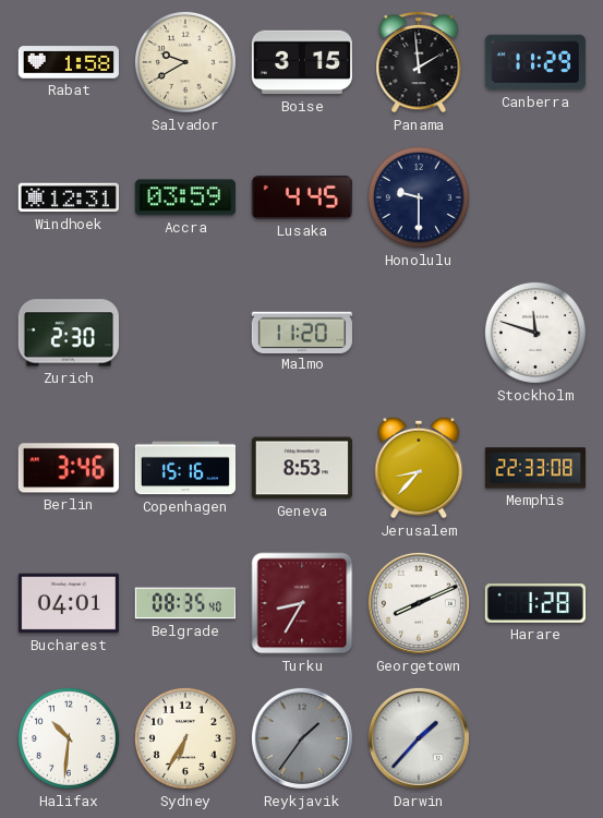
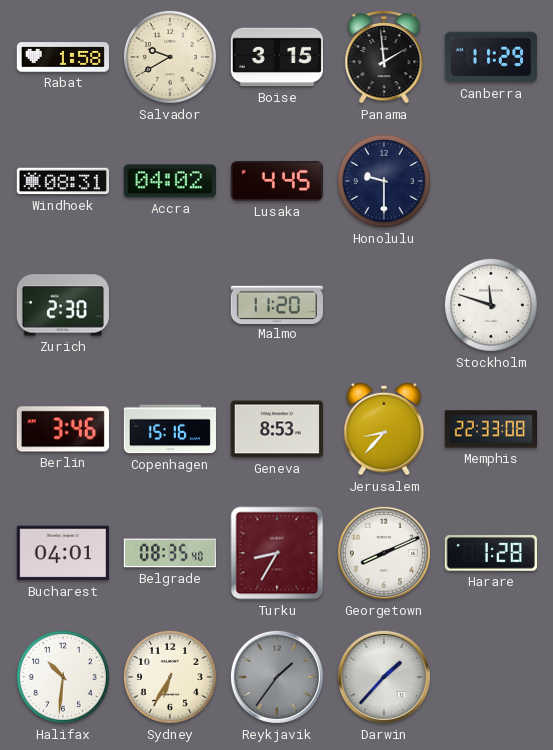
Windhoek: 12:31 -> 08:31
Accra: 03:59 -> 04:02
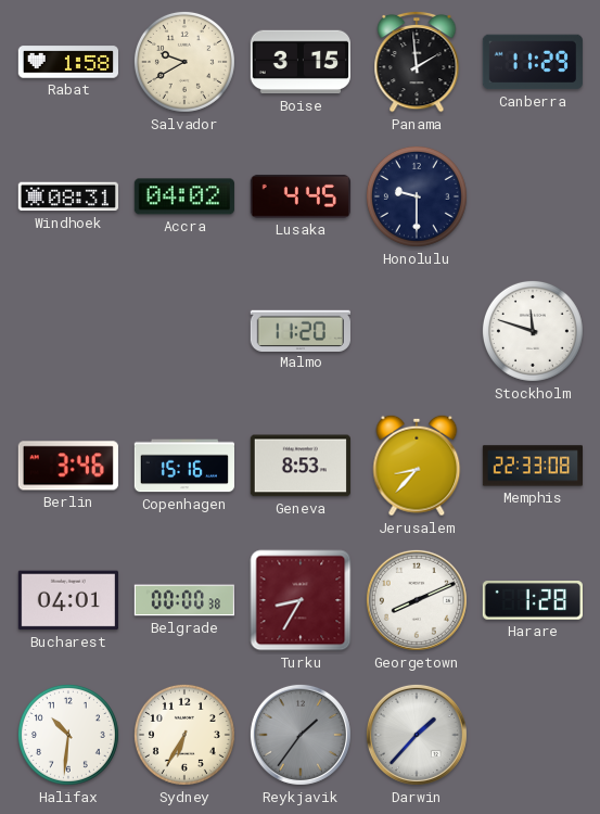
Zurich: 2:30 -> none
Belgrade: 08:35 -> 00:00
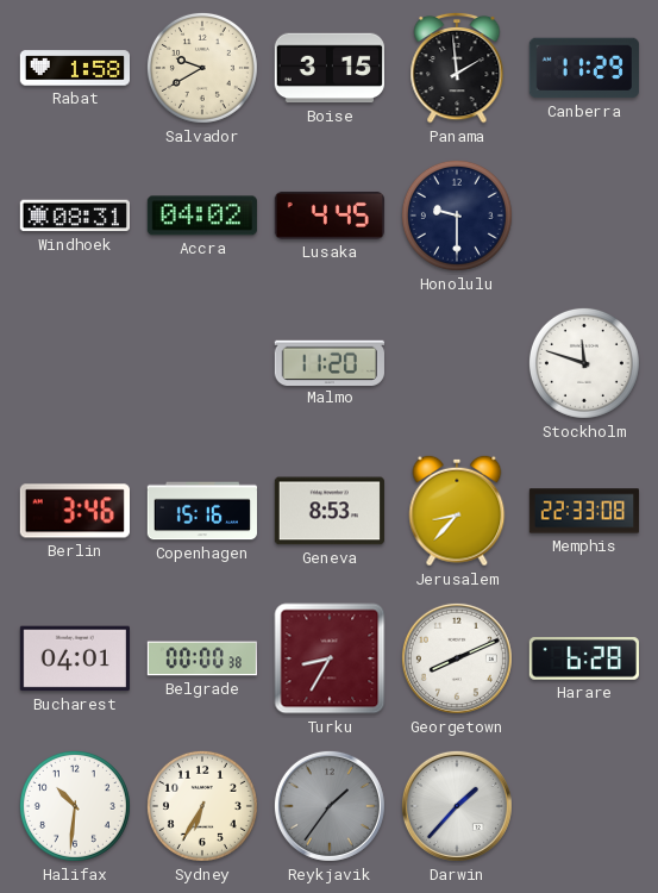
Harare: 1:28 -> 6:28
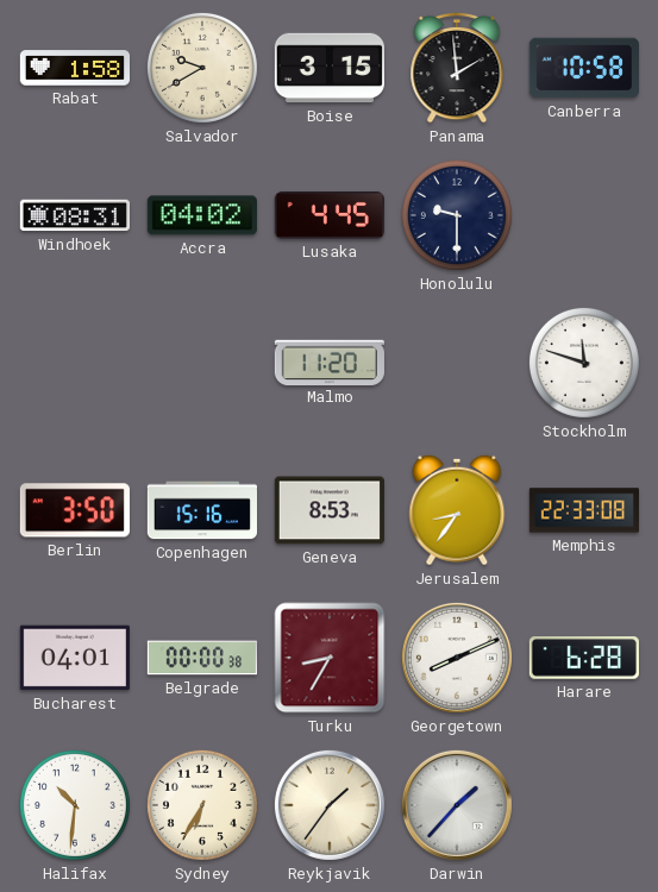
Canberra: 11:29 -> 10:58
Berlin: 3:46 -> 3:50
Jerusalem: 8:37 -> 8:36
Reykjavik dial: grey -> cream
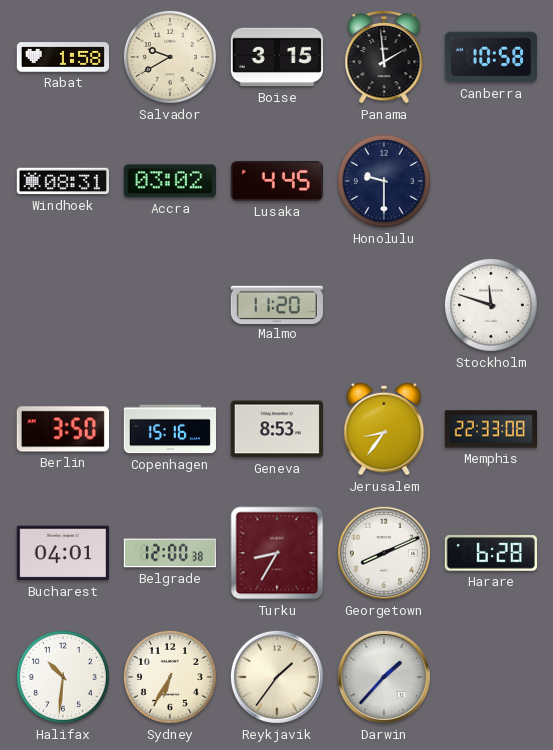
Accra: 04:02 -> 03:02
Belgrade: 00:00 -> 12:00
